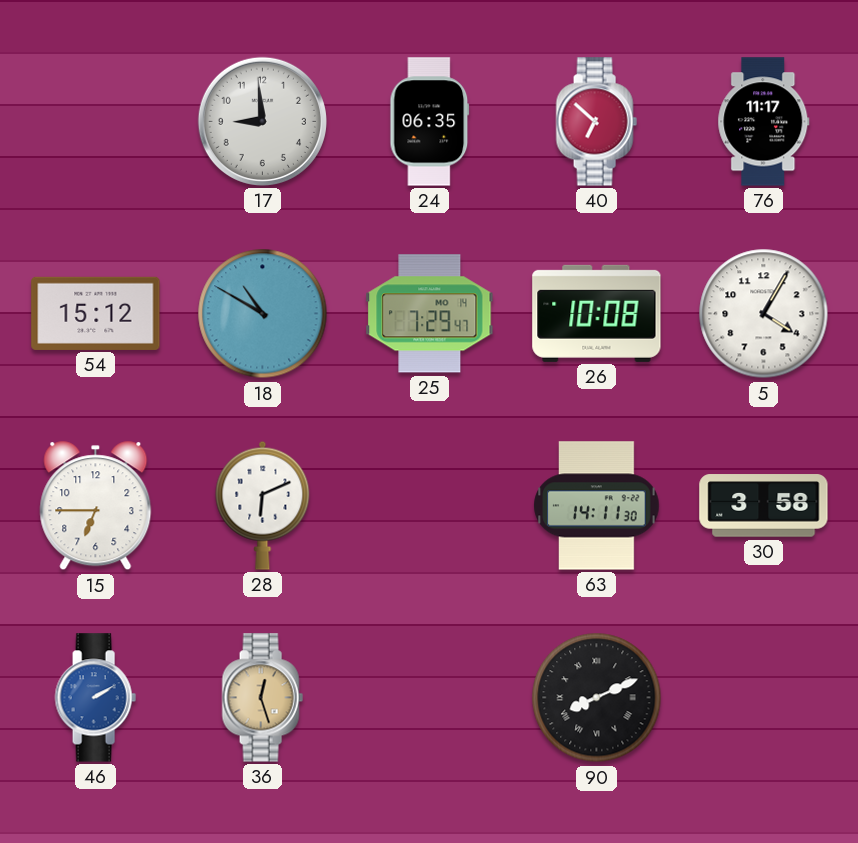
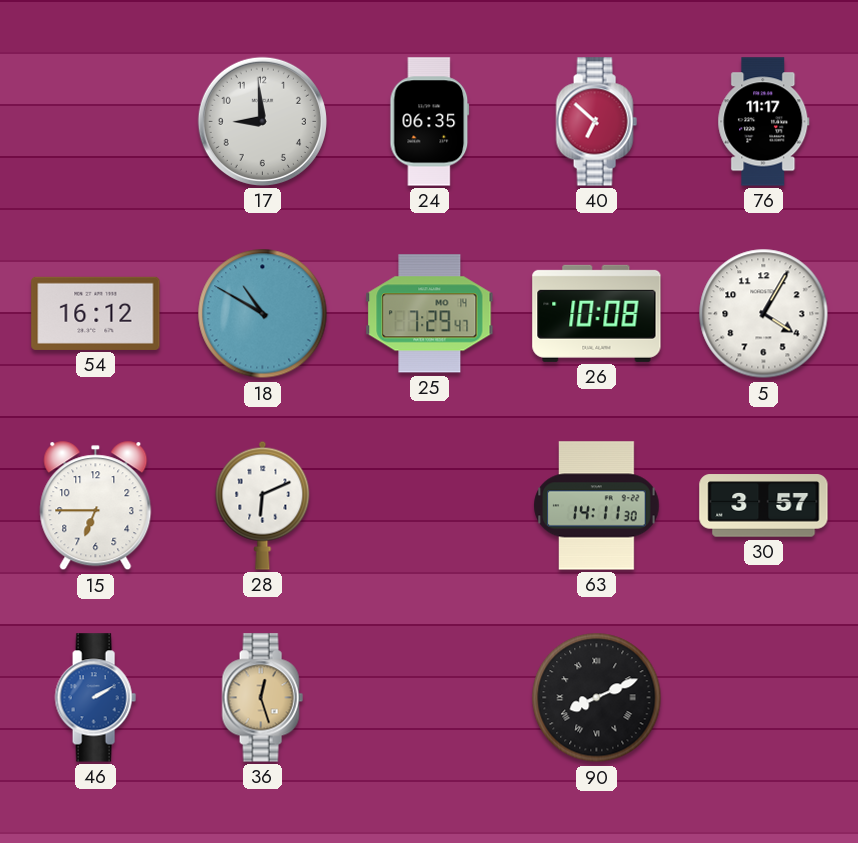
54: 15:12 -> 16:12
30: 3:58 -> 3:57
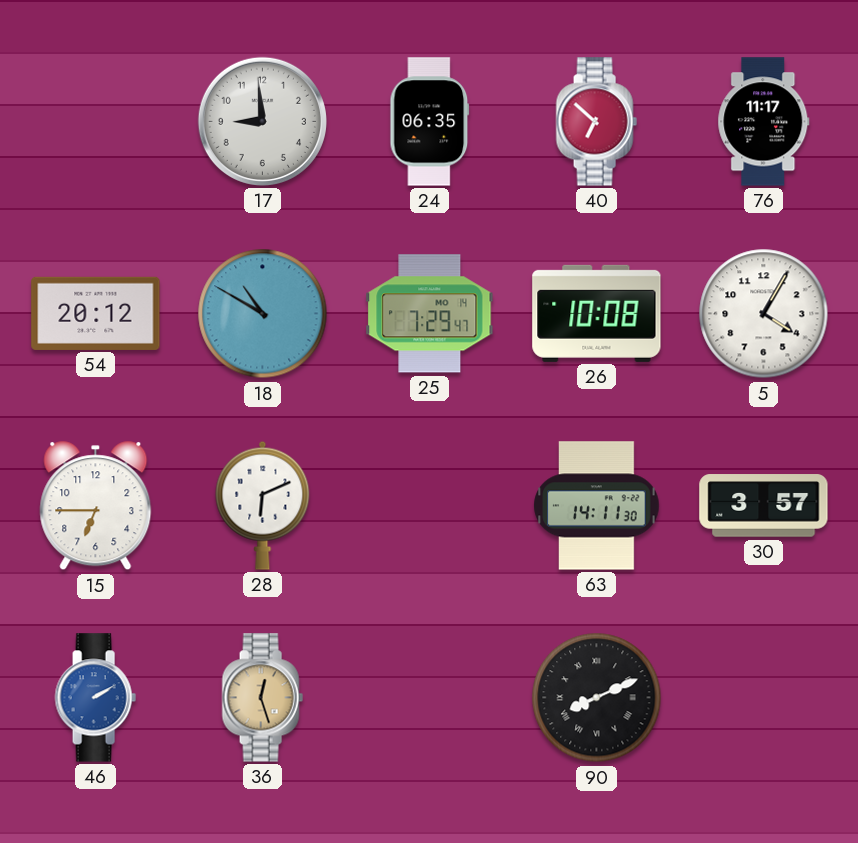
54: 16:12 -> 20:12
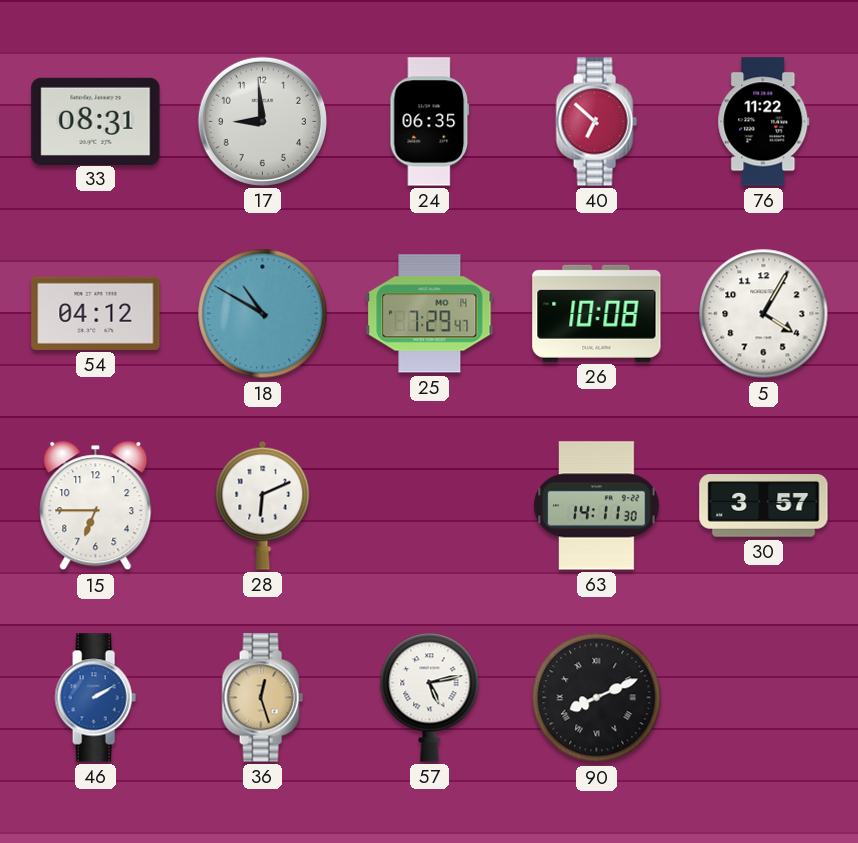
33: none -> 08:31
76: 11:17 -> 11:22
54: 20:12 -> 04:12
57: none -> 5:13
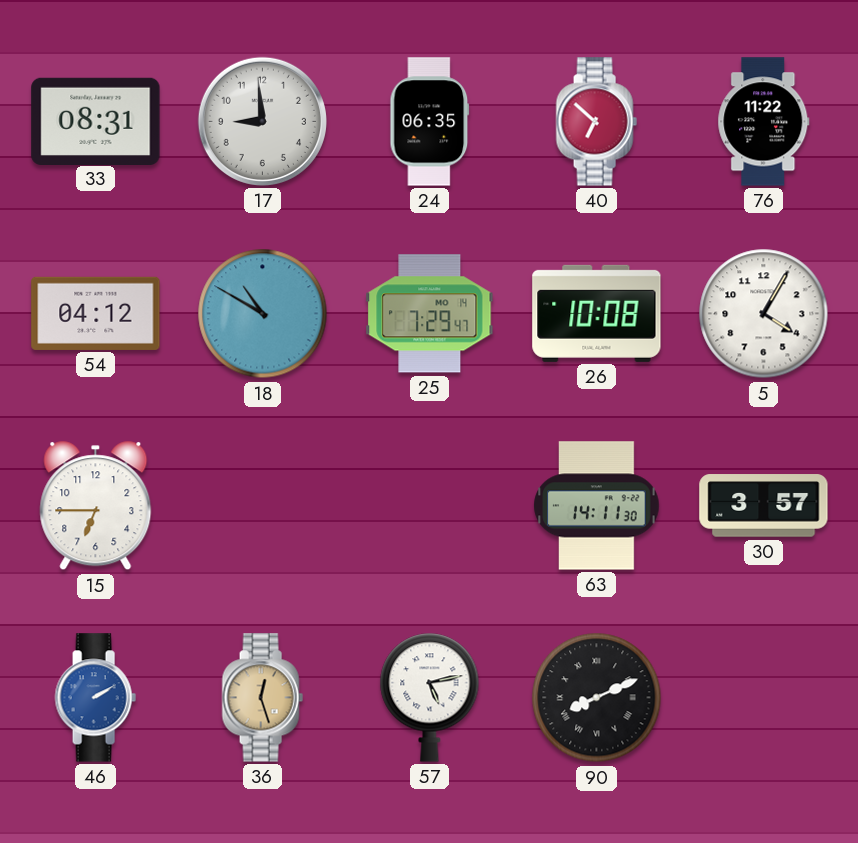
28: 6:11 -> none
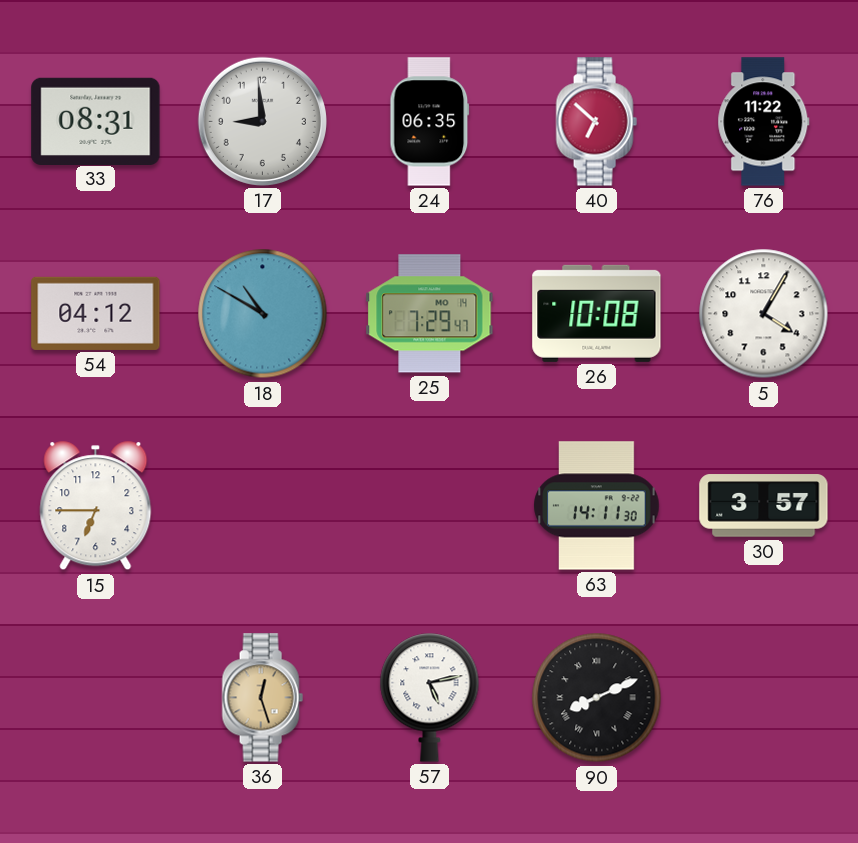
46: 2:10 -> none
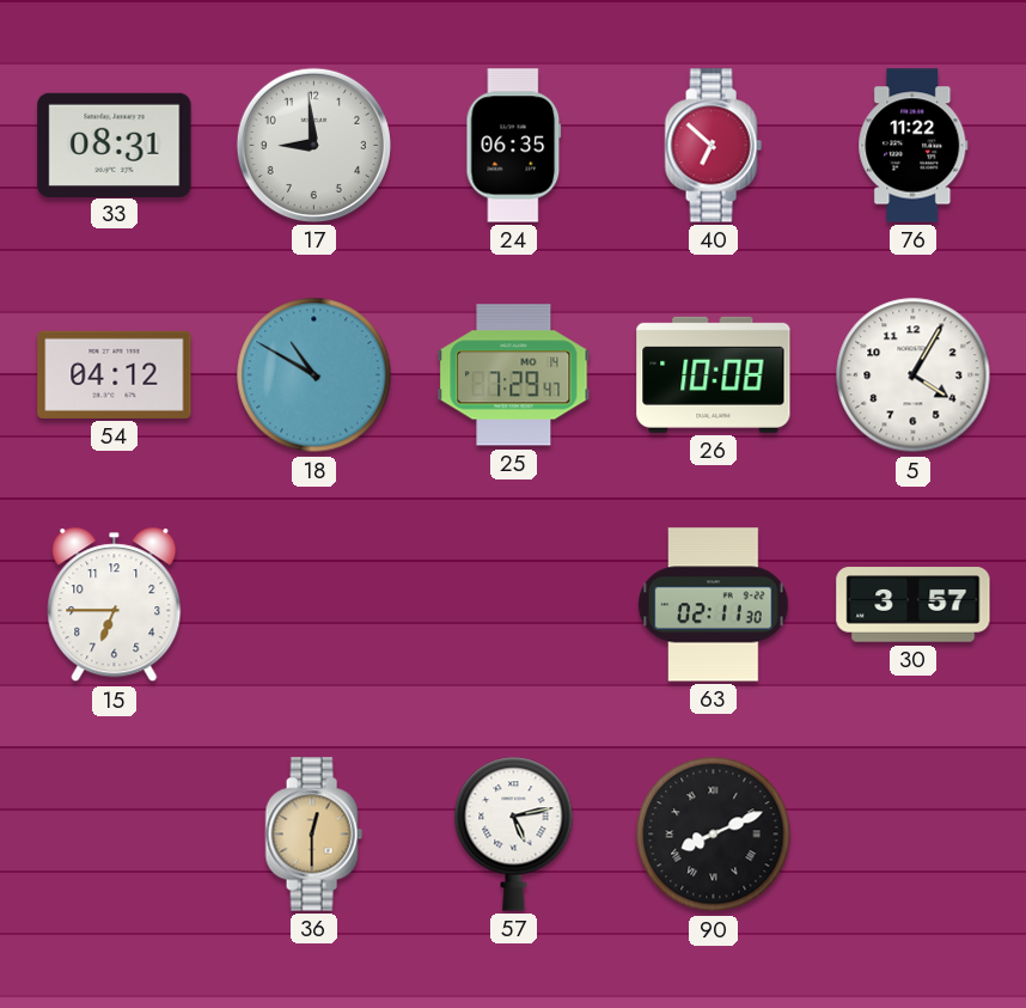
63: 14:11 -> 02:11
36: 12:27 -> 12:30
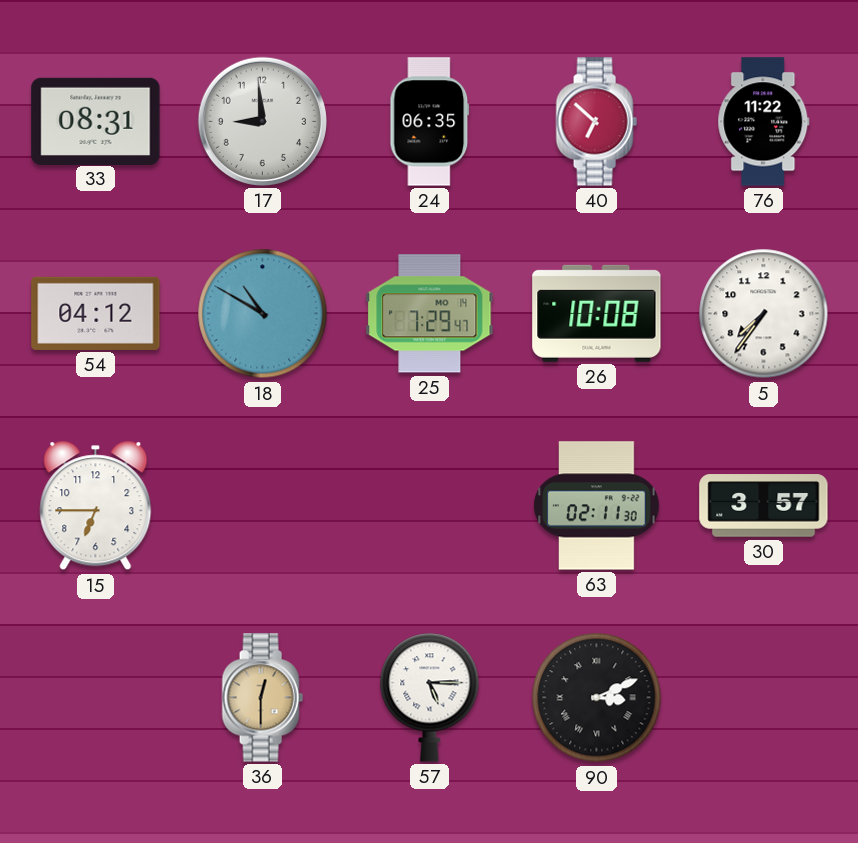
5: 4:05 -> 7:36
57: 5:13 -> 5:15
90: 8:11 -> 3:11
